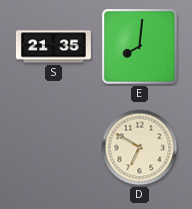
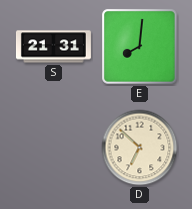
S: 21:35 -> 21:31
D: 6:50 -> 6:52
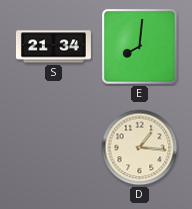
S: 21:31 -> 21:34
D: 6:52 -> 1:16
